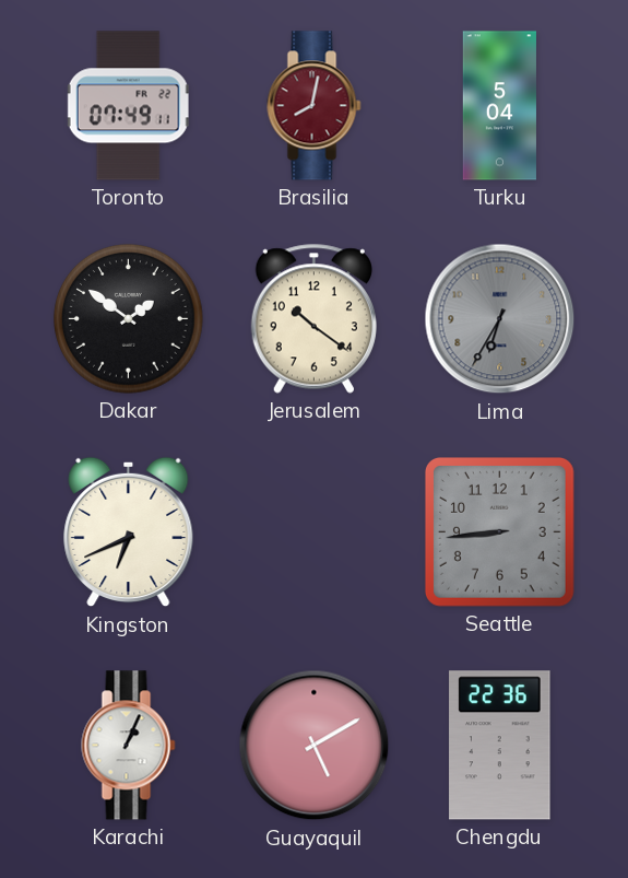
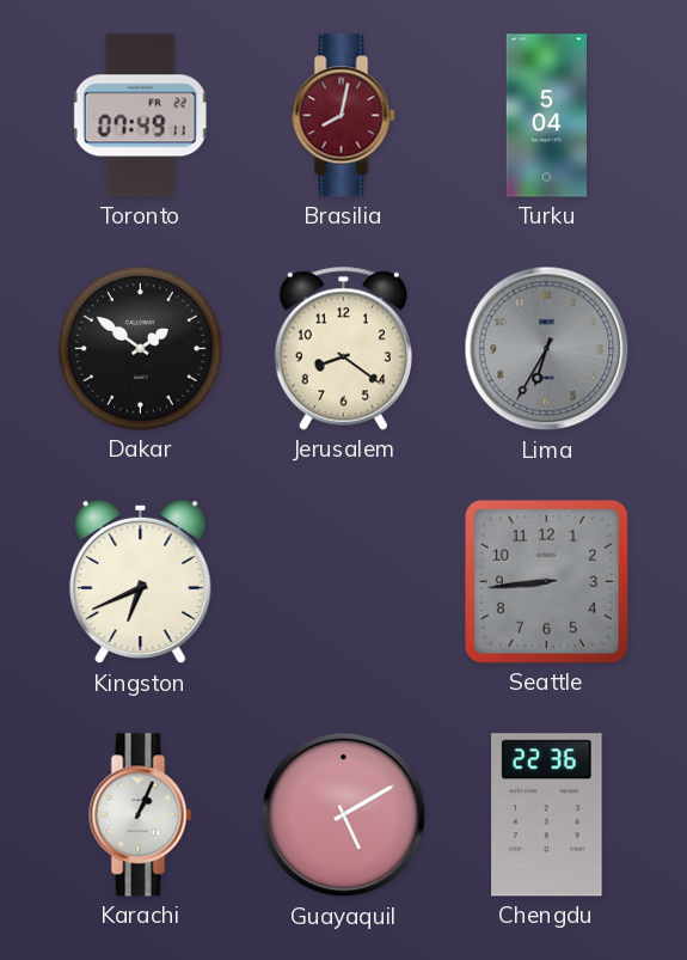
Jerusalem: 10:21 -> 8:21
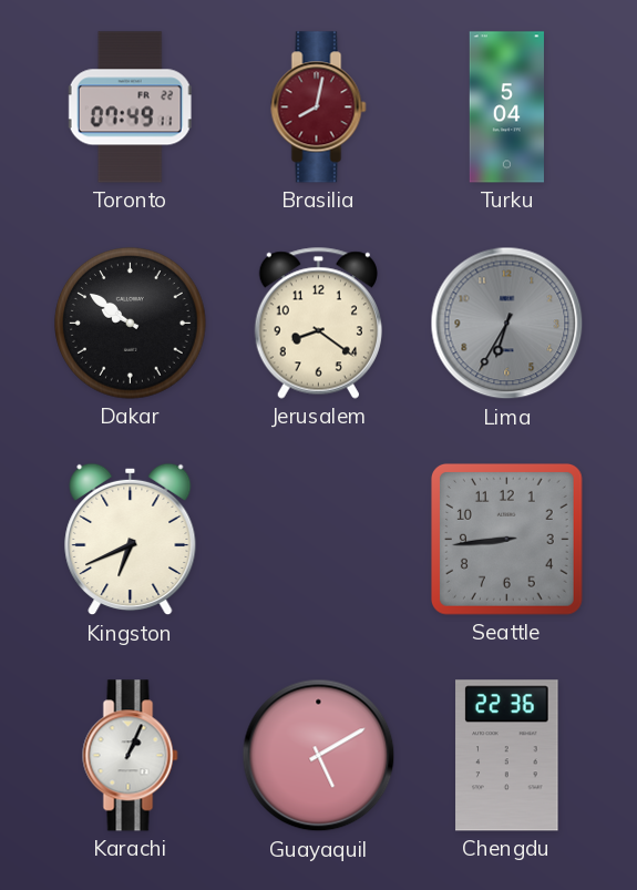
Dakar: 1:51 -> 9:51
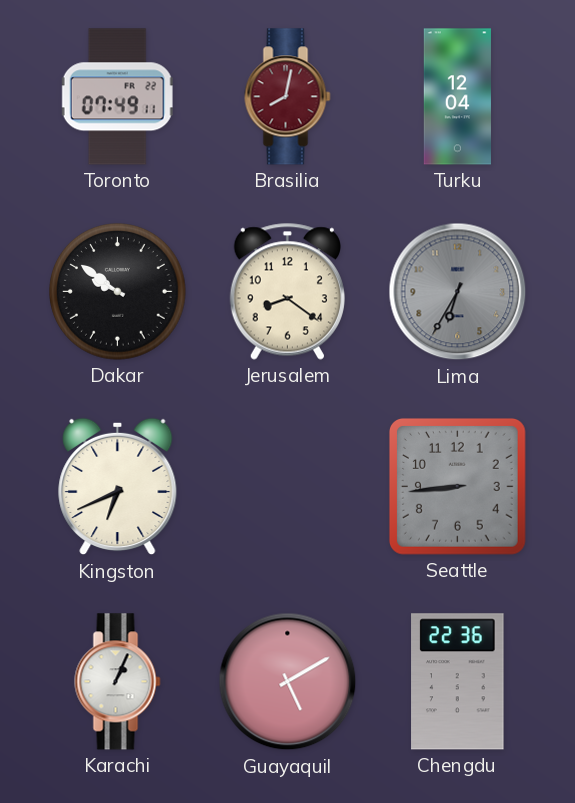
Turku: 5:04 -> 12:04
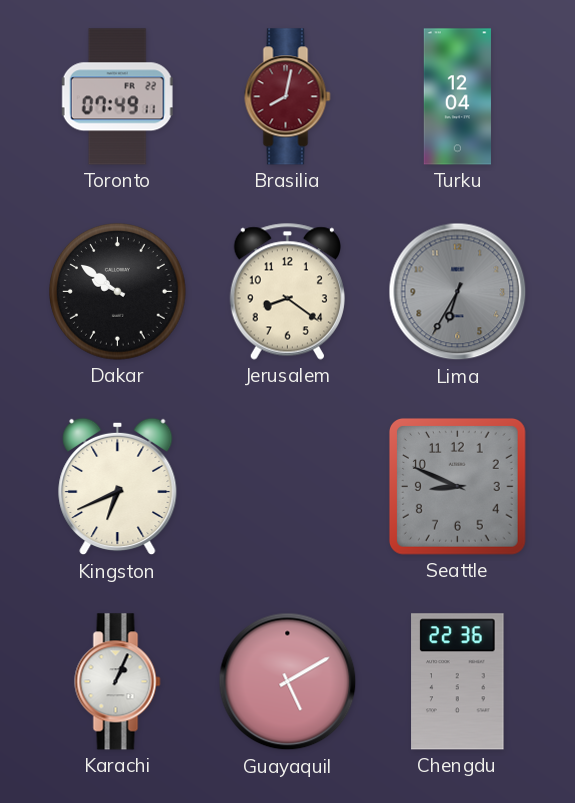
Seattle: 8:44 -> 8:49
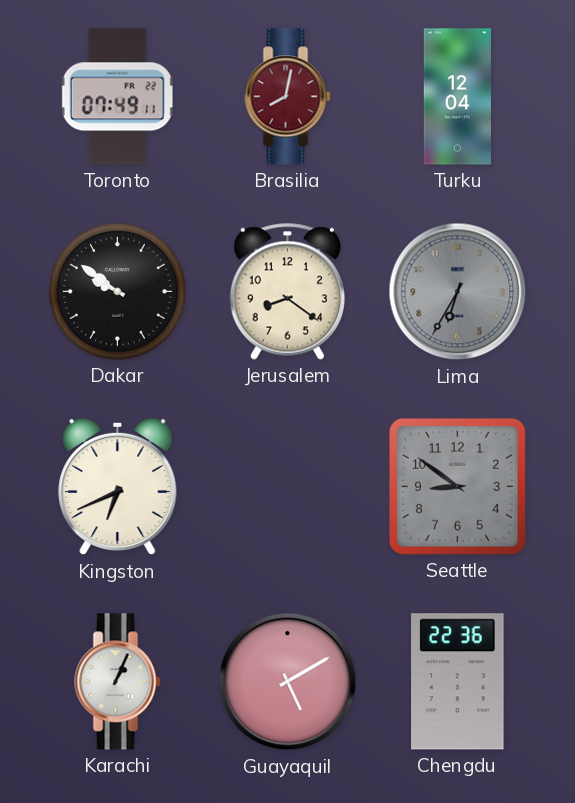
Seattle: 8:49 -> 8:51
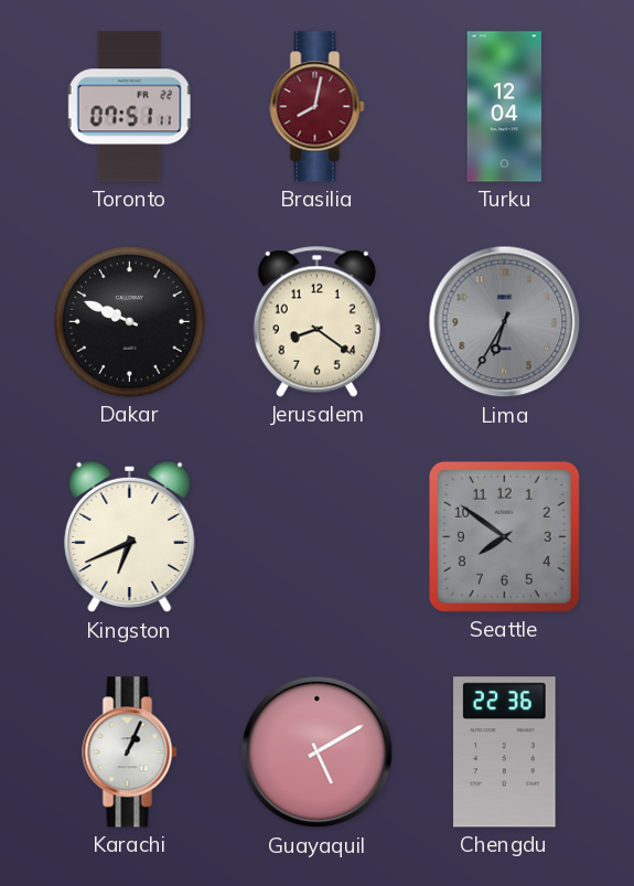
Toronto: 07:49 -> 07:51
Dakar: 9:51 -> 9:49
Seattle: 8:51 -> 7:51
